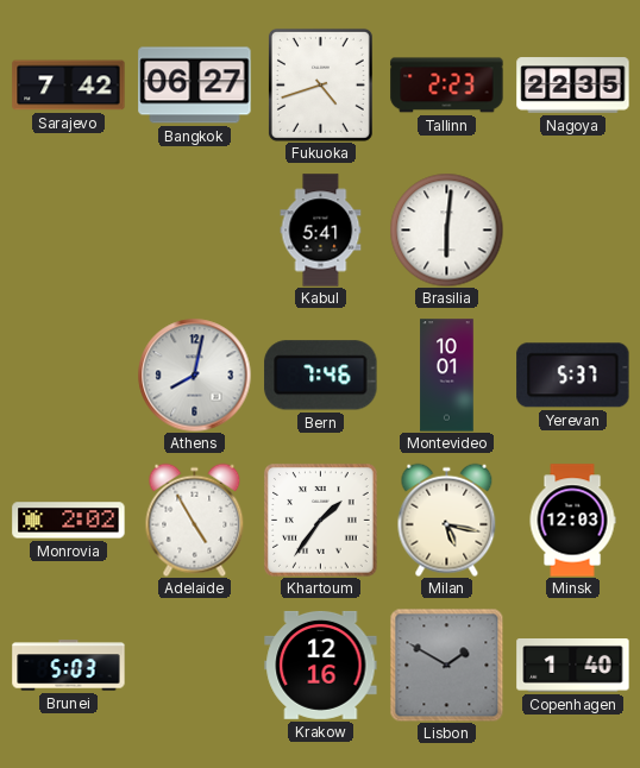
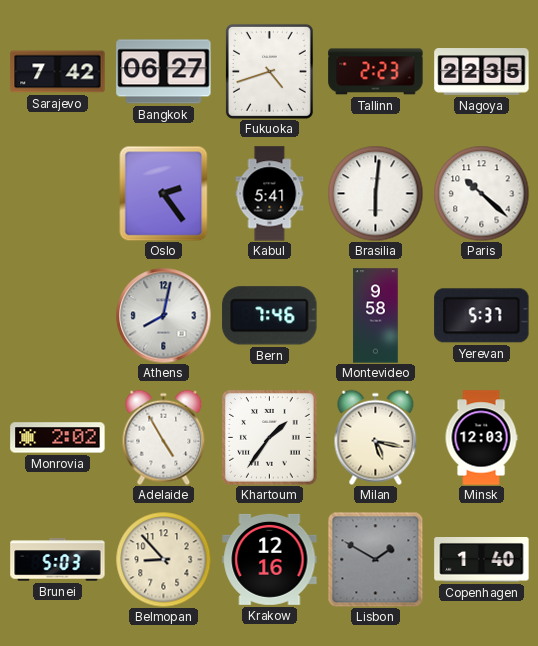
Oslo: none -> 2:24
Paris: none -> 10:22
Montevideo: 10:01 -> 9:58
Belmopan: none -> 8:53
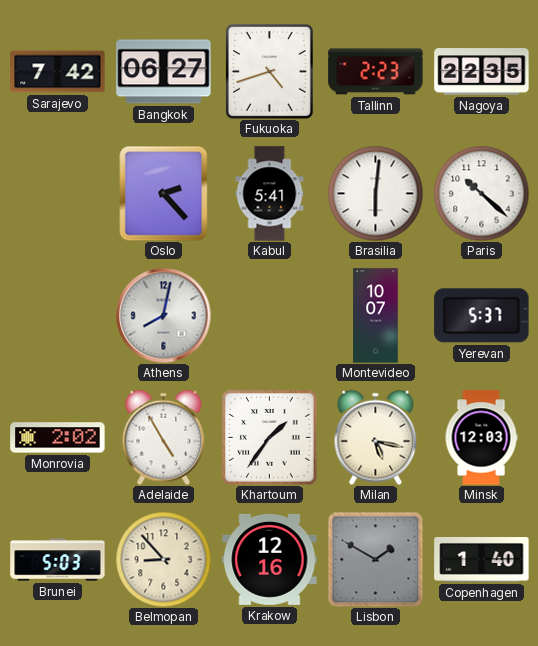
Oslo: 2:24 -> 2:23
Bern: 7:46 -> none
Montevideo: 9:58 -> 10:07
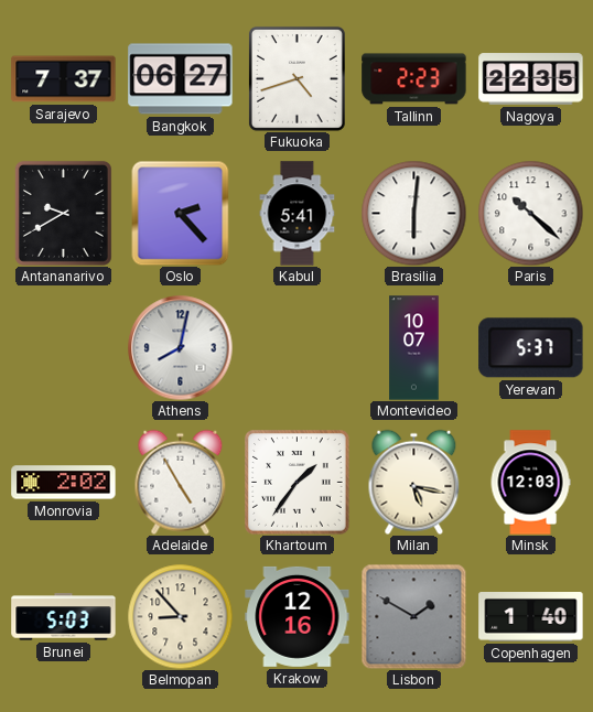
Sarajevo: 7:42 -> 7:37
Antananarivo: none -> 9:40
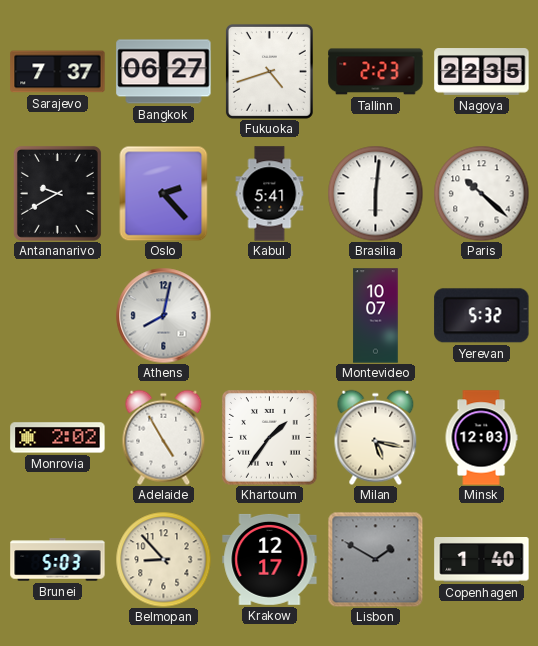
Yerevan: 5:37 -> 5:32
Krakow: 12:16 -> 12:17
